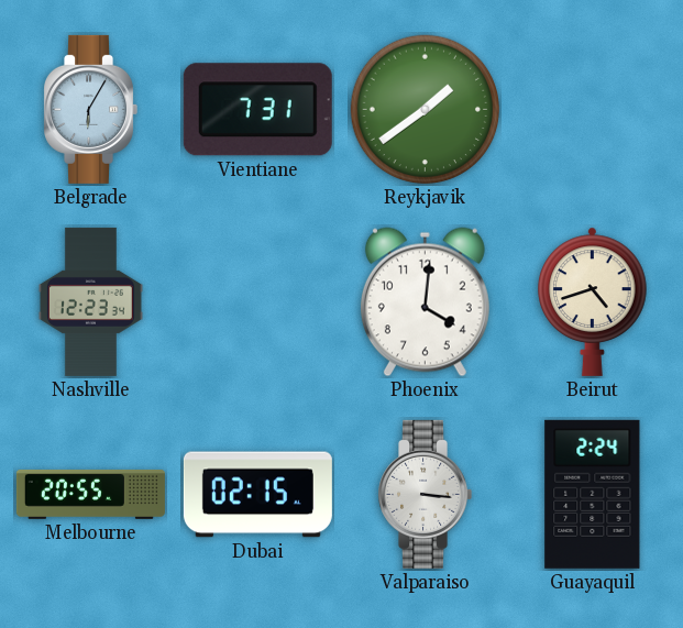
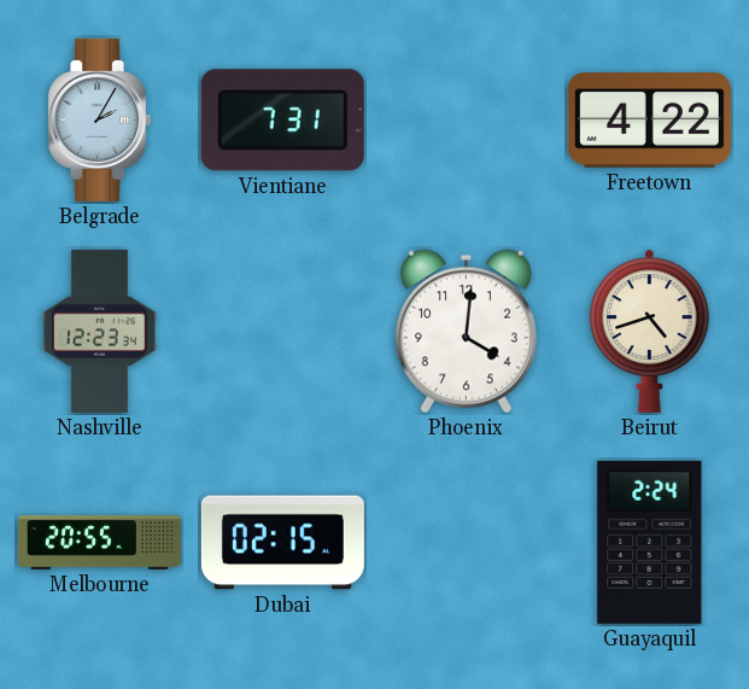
Belgrade: 6:05 -> 2:05
Reykjavik: 1:39 -> none
Freetown: none -> 4:22
Valparaiso: 3:16 -> none
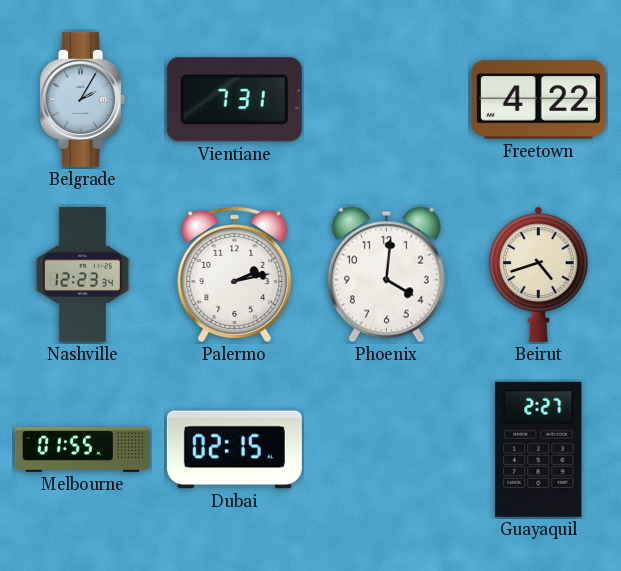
Palermo: none -> 2:13
Melbourne: 20:55 -> 01:55
Guayaquil: 2:24 -> 2:27
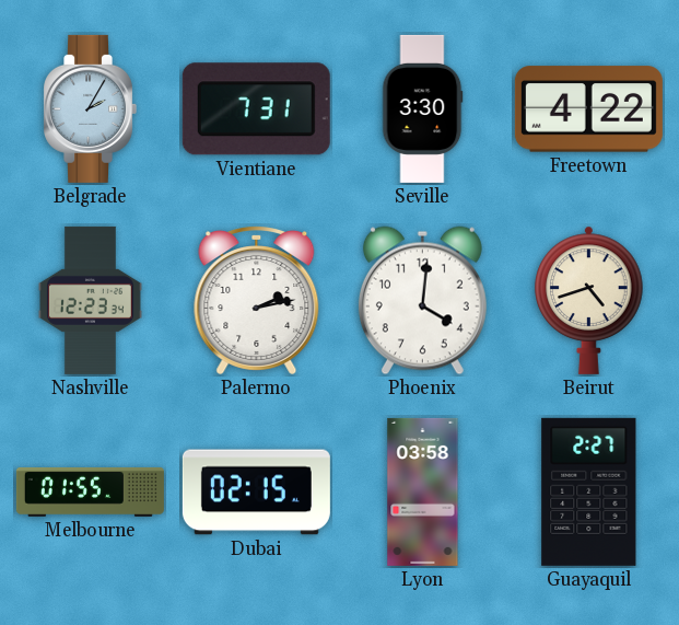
Seville: none -> 3:30
Lyon: none -> 03:58
